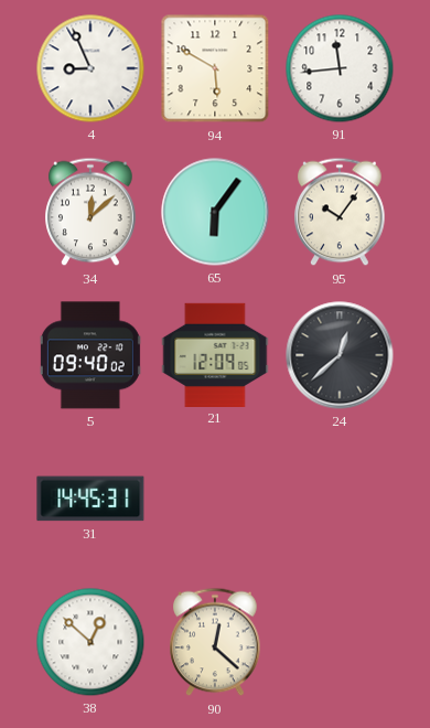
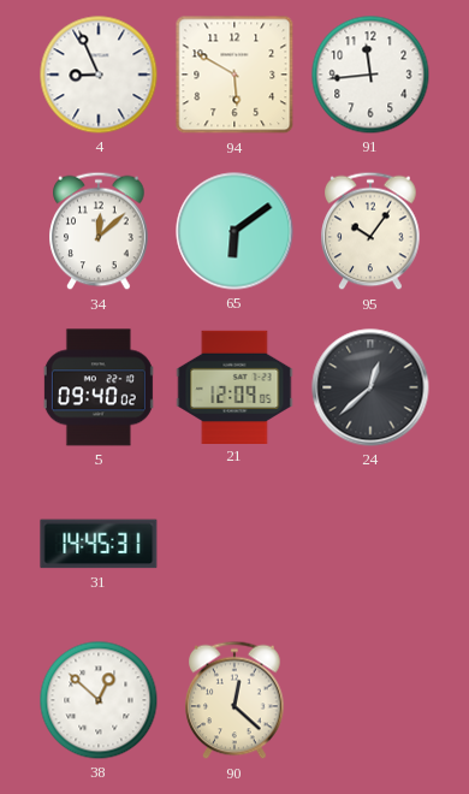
65: 6:06 -> 6:09
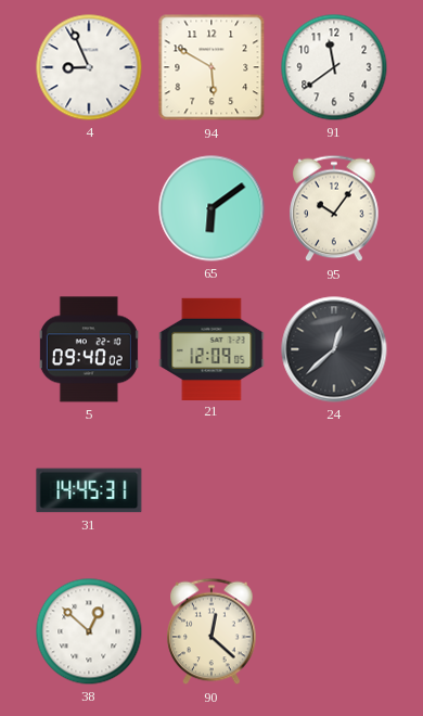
91: 11:44 -> 11:39
34: 12:08 -> none
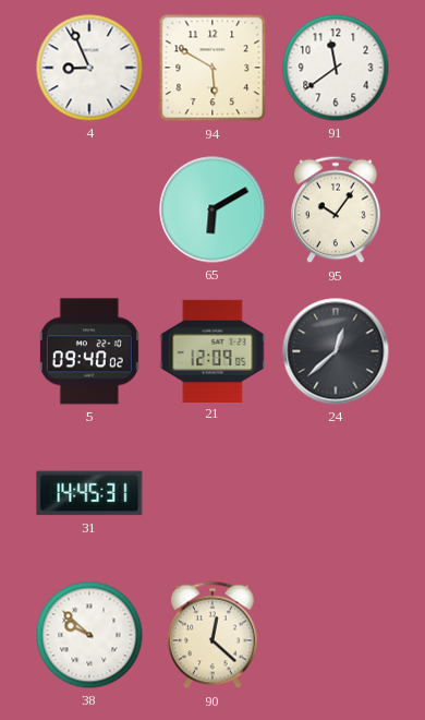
65: 6:09 -> 6:10
38: 12:52 -> 9:52
